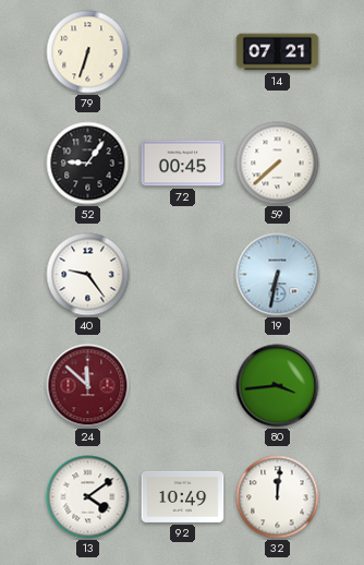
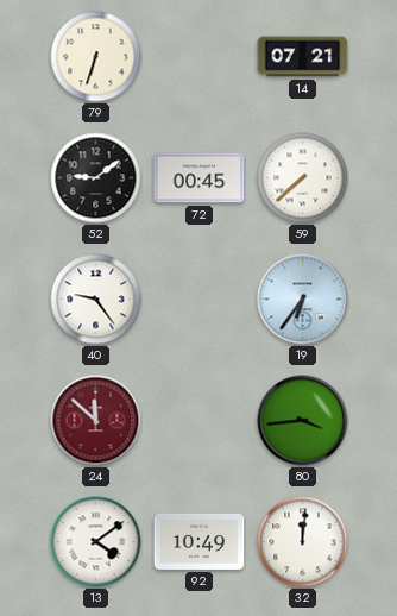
52: 9:06 -> 9:09
19: 6:32 -> 6:36
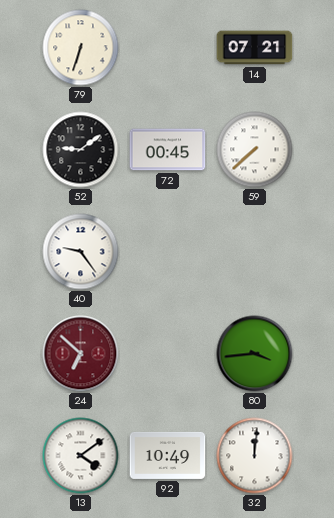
19: 6:36 -> none
24: 11:52 -> 6:52
